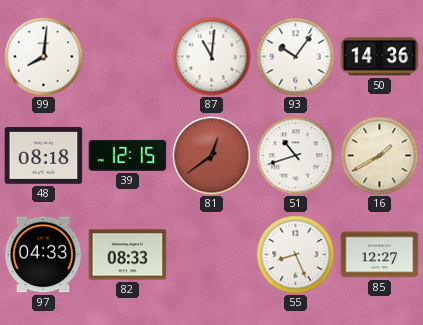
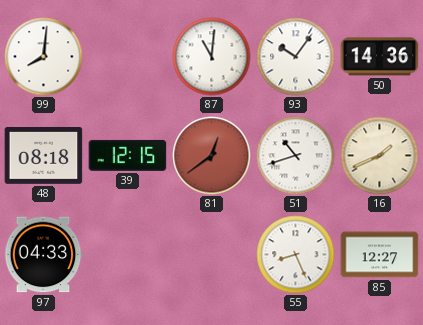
16: 1:40 -> 1:41
82: 08:33 -> none
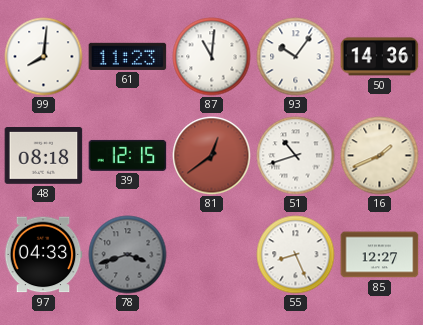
61: none -> 11:23
78: none -> 3:42
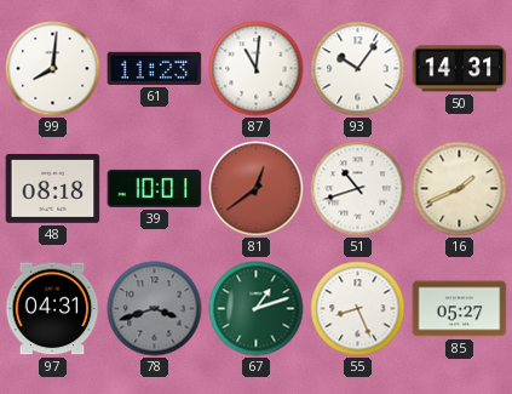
50: 14:36 -> 14:31
39: 12:15 -> 10:01
97: 04:33 -> 04:31
67: none -> 1:12
85: 12:27 -> 05:27
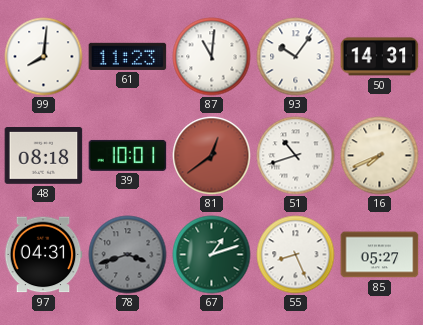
16: 1:41 -> 7:41
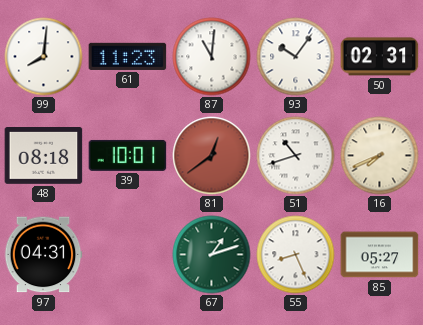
50: 14:31 -> 02:31
78: 3:42 -> none
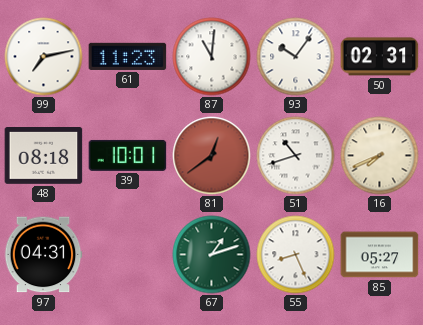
99: 8:01 -> 7:13
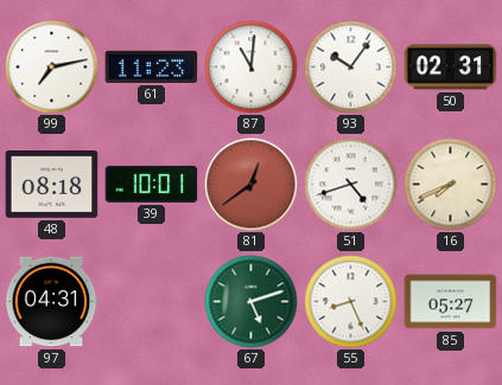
51: 10:42 -> 4:42
67: 1:12 -> 5:12
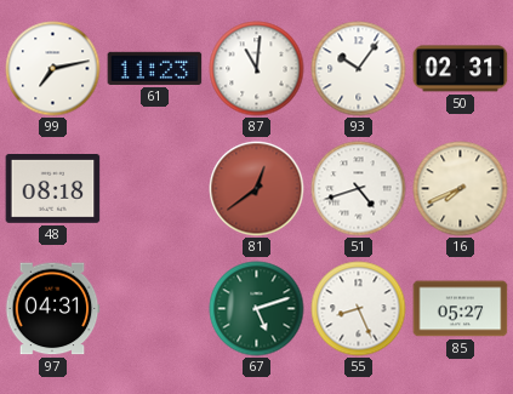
39: 10:01 -> none
